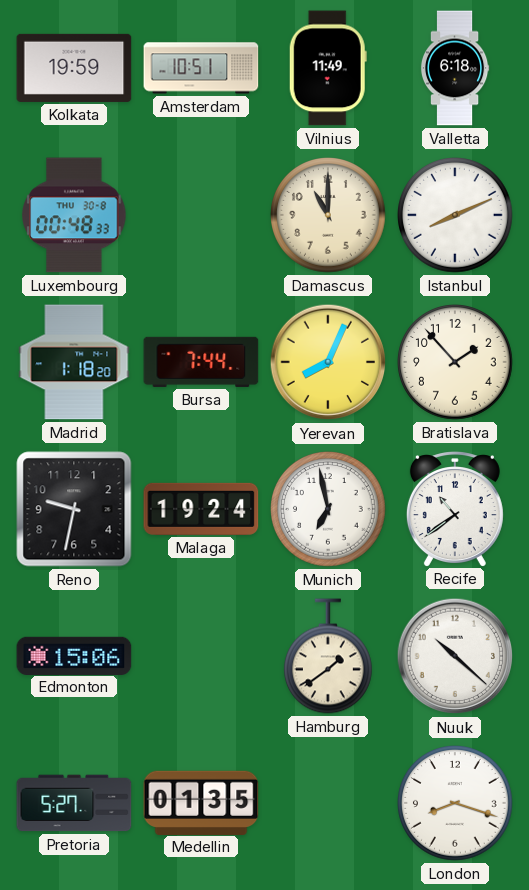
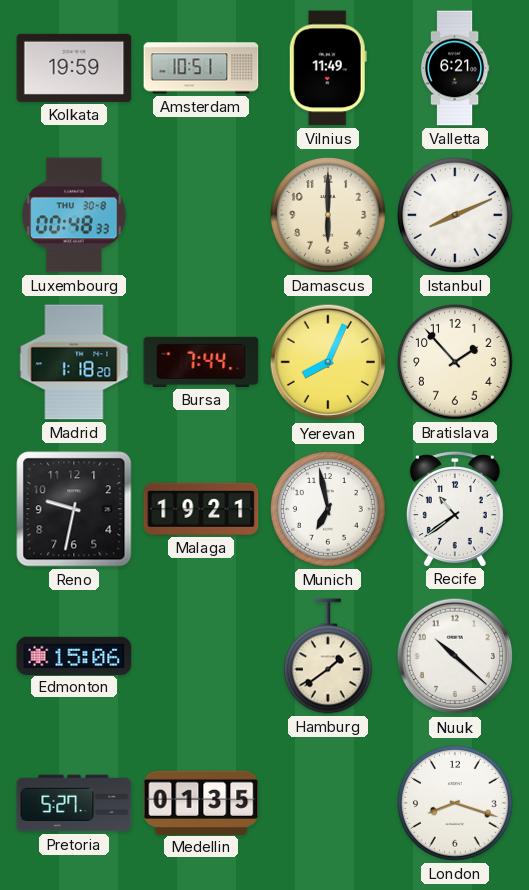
Valletta: 6:18 -> 6:21
Damascus: 11:00 -> 6:00
Malaga: 19:24 -> 19:21
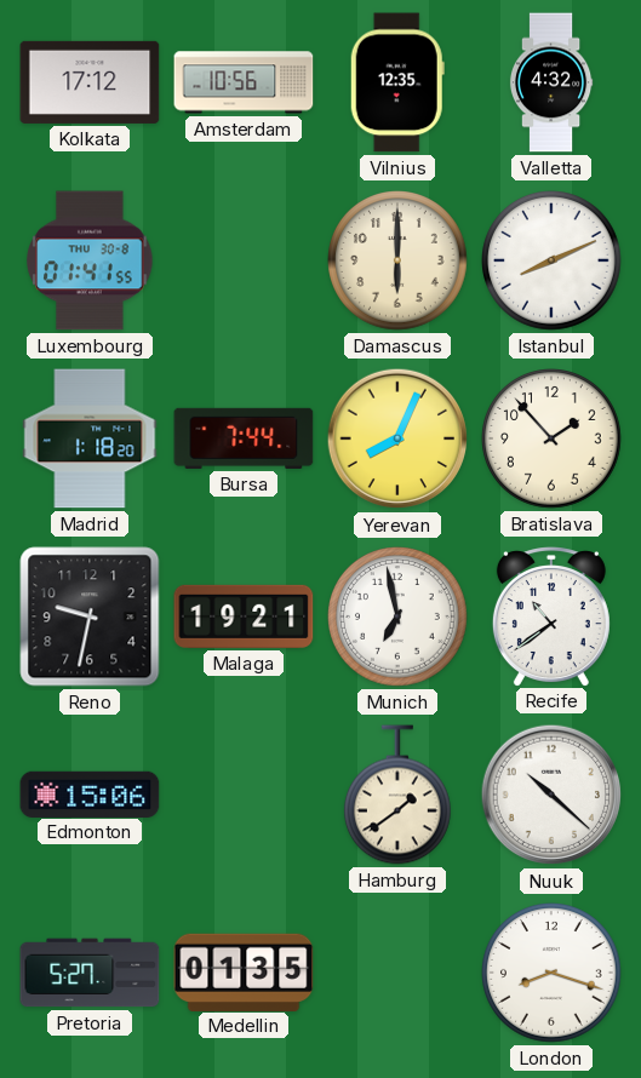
Kolkata: 19:59 -> 17:12
Amsterdam: 10:51 -> 10:56
Vilnius: 11:49 -> 12:35
Valletta: 6:21 -> 4:32
Luxembourg: 00:48 -> 01:41
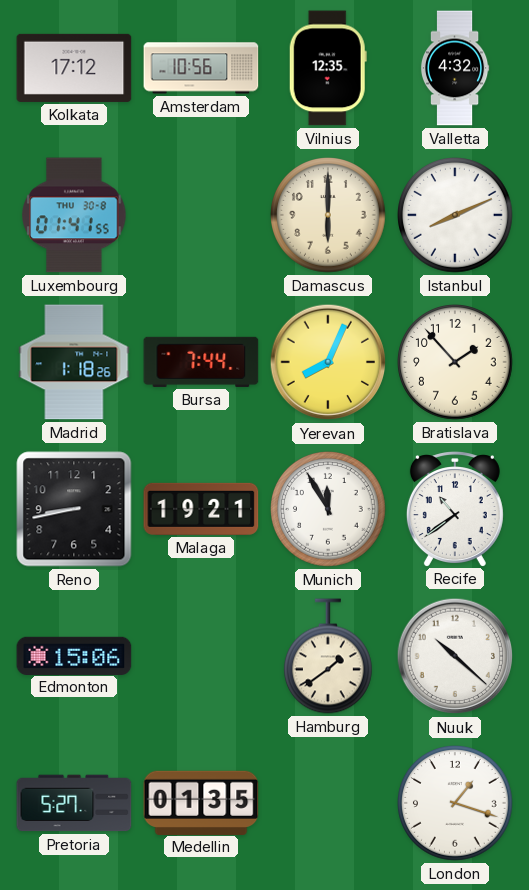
Madrid: 1:18:20 -> 1:18:26
Reno: 9:32 -> 8:43
Munich: 6:58 -> 11:55
London: 8:18 -> 1:18
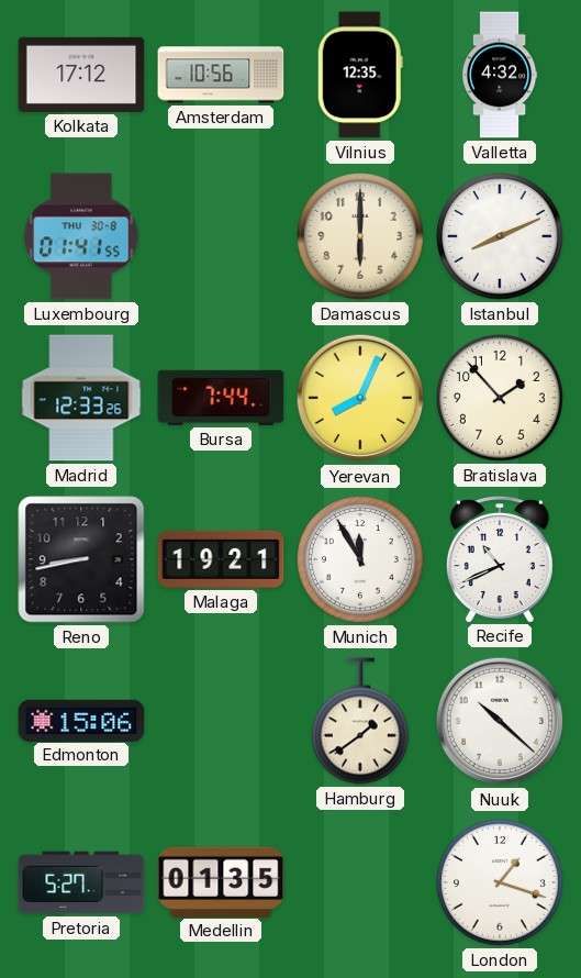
Madrid: 1:18 -> 12:33
Recife: 10:39 -> 10:41
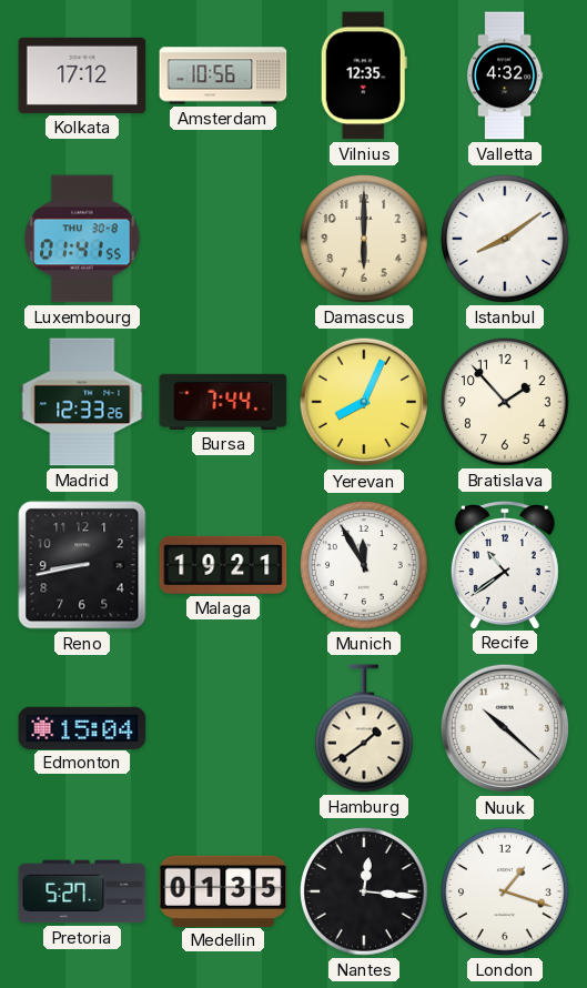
Istanbul: 8:11 -> 8:09
Recife: 10:41 -> 10:39
Edmonton: 15:06 -> 15:04
Nantes: none -> 12:16
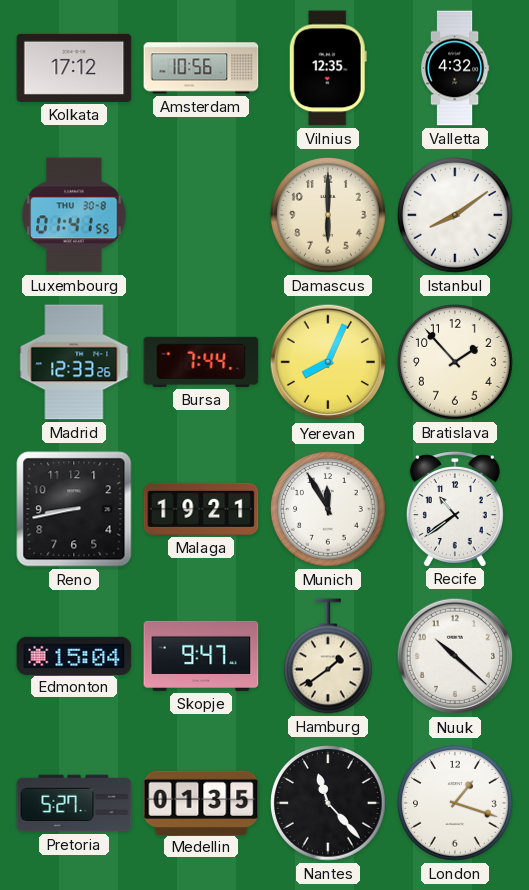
Skopje: none -> 9:47
Nantes: 12:16 -> 11:23
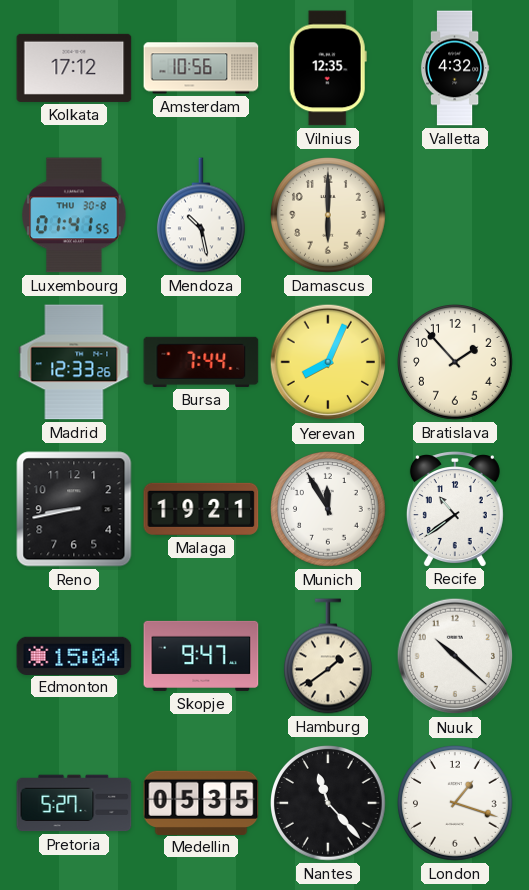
Mendoza: none -> 10:28
Istanbul: 8:09 -> none
Medellin: 01:35 -> 05:35
